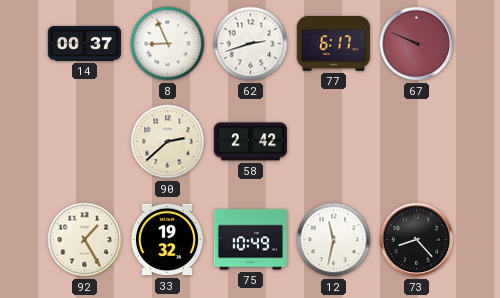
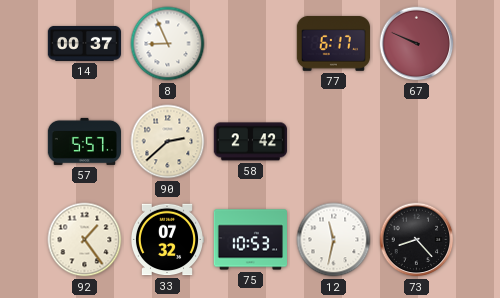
62: 2:42 -> none
57: none -> 5:57
92: 1:25 -> 1:24
33: 19:32 -> 07:32
75: 10:49 -> 10:53
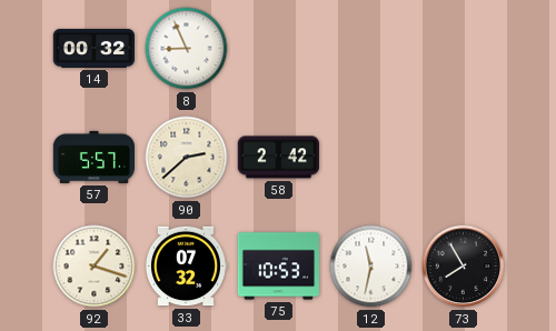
14: 00:37 -> 00:32
77: 6:17 -> none
67: 9:49 -> none
92: 1:24 -> 1:18
73: 8:23 -> 7:55
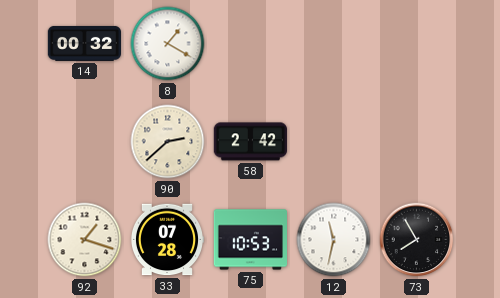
8: 8:56 -> 1:20
57: 5:57 -> none
33: 07:32 -> 07:28
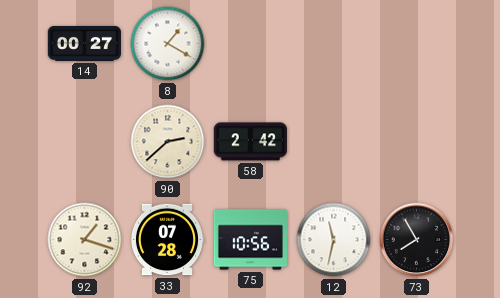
14: 00:32 -> 00:27
75: 10:53 -> 10:56
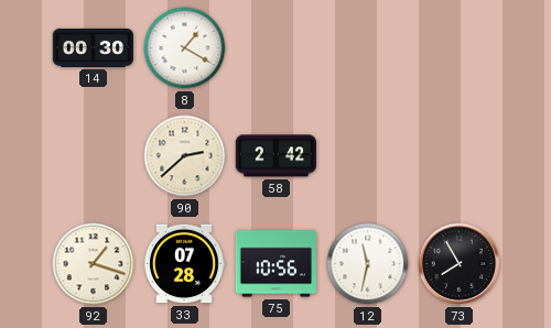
14: 00:27 -> 00:30
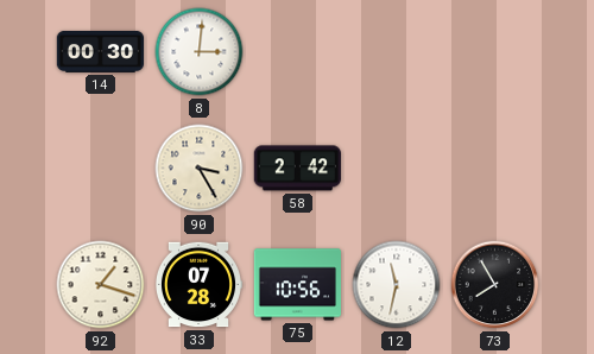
8: 1:20 -> 3:01
90: 2:38 -> 3:25
